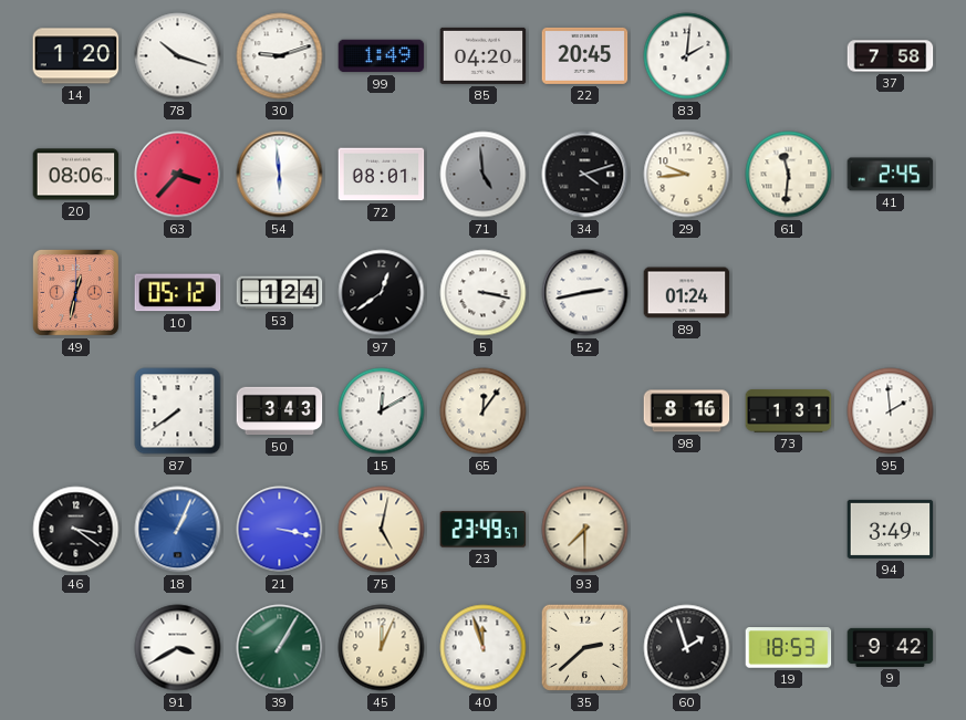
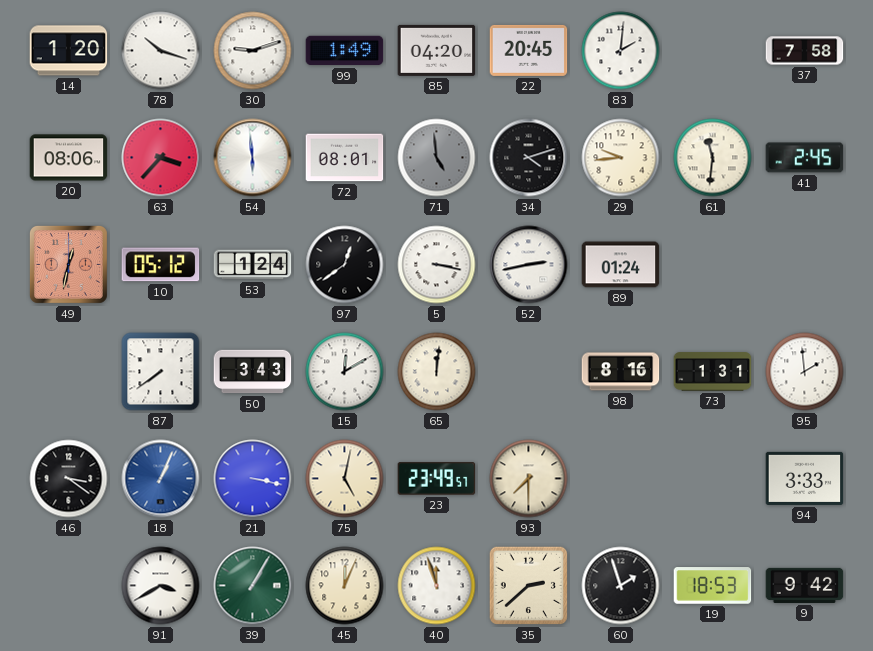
65: 12:06 -> 12:01
94: 3:49 -> 3:33
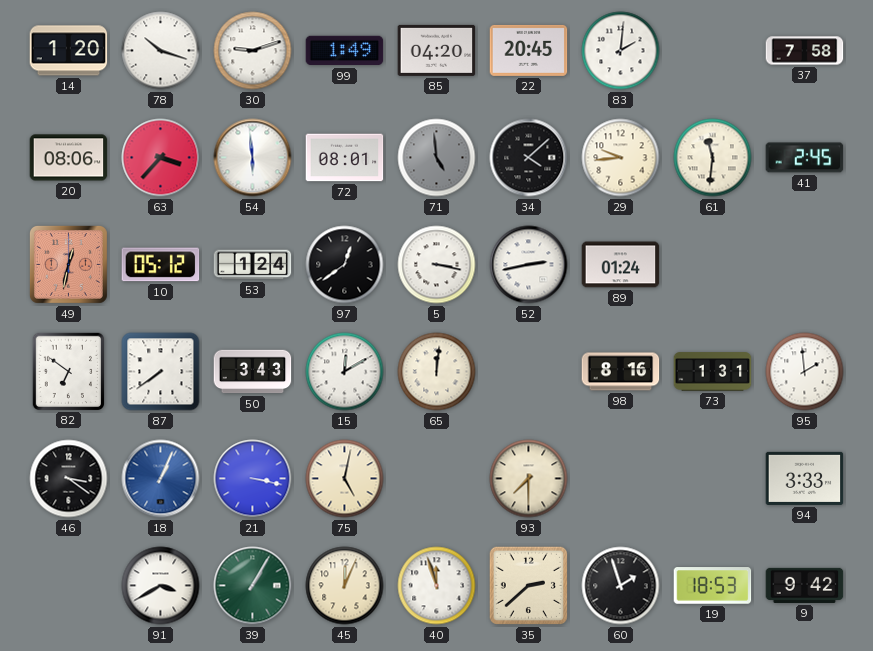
34: 4:12 -> 4:08
82: none -> 6:51
23: 23:49 -> none
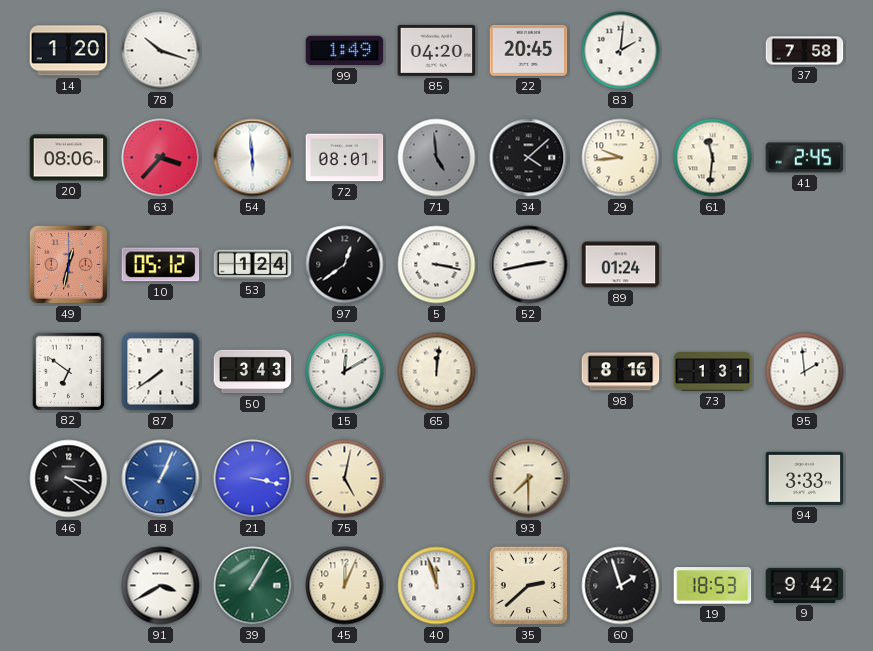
30: 9:12 -> none
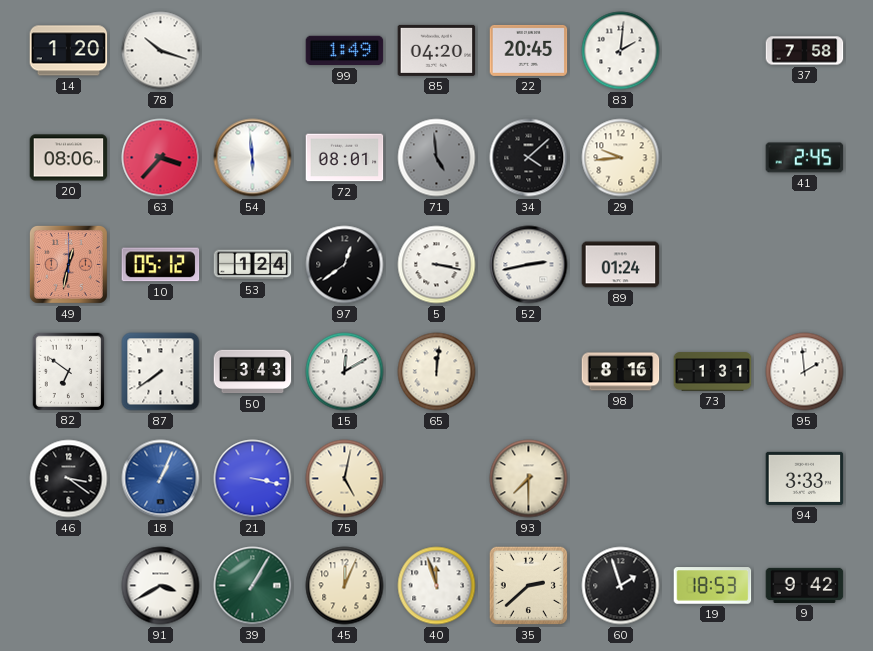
61: 11:31 -> none
